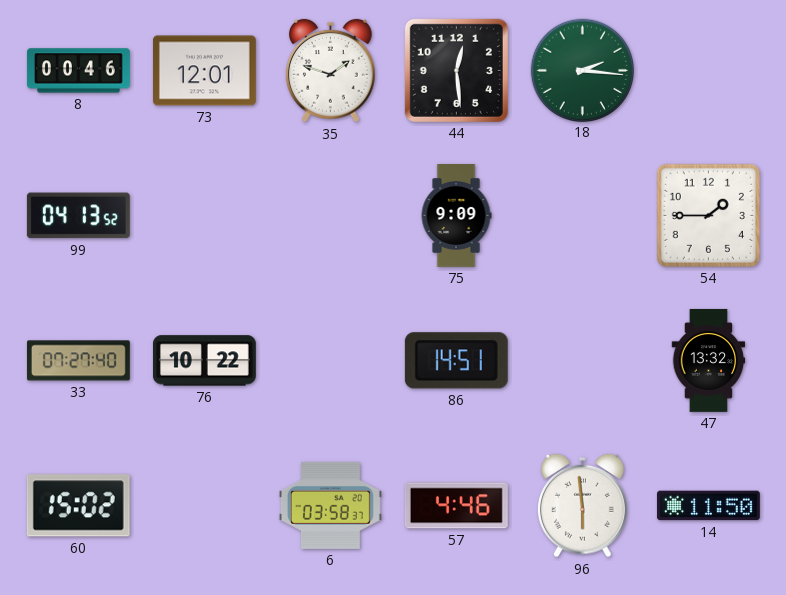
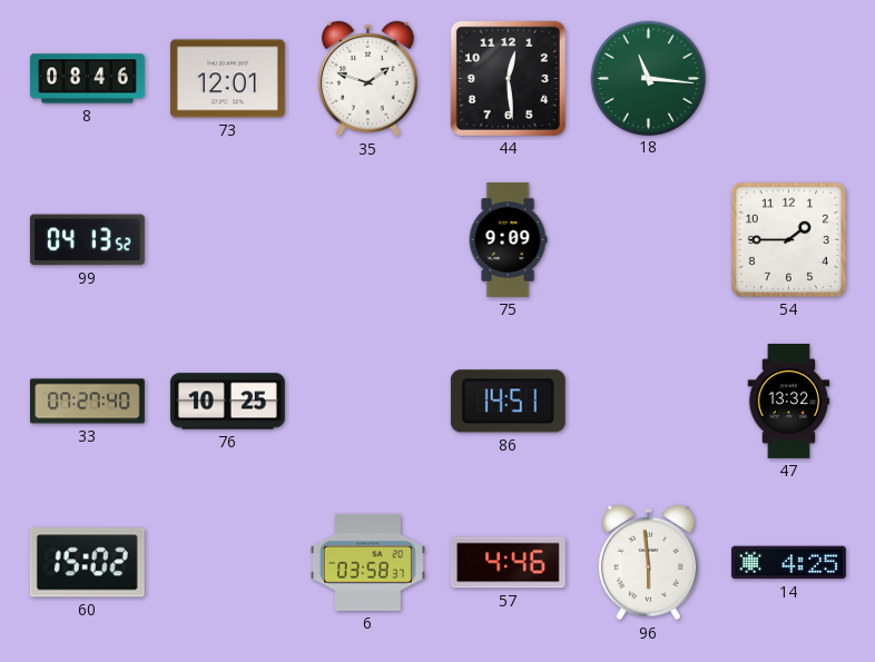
8: 00:46 -> 08:46
18: 2:16 -> 11:16
76: 10:22 -> 10:25
14: 11:50 -> 4:25
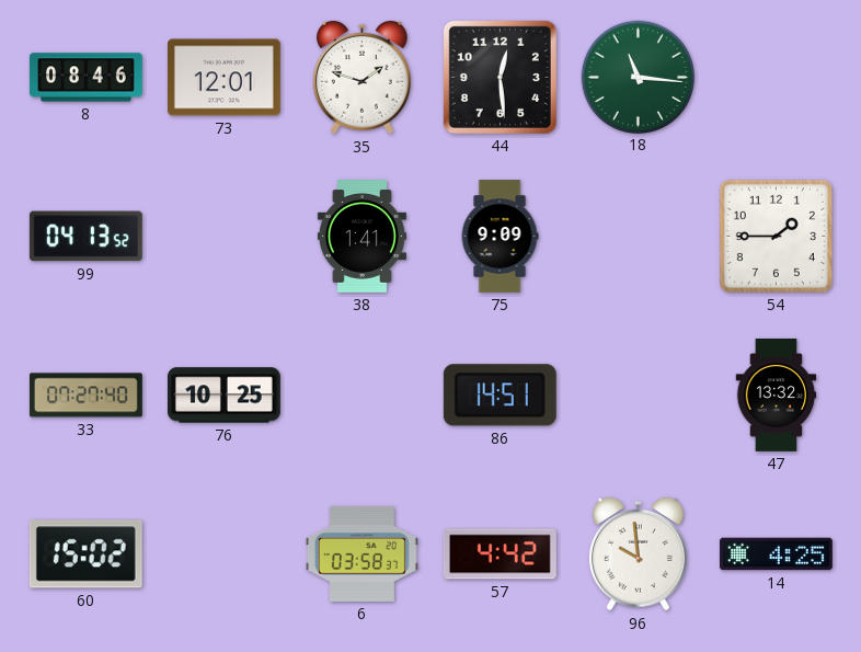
38: none -> 1:41
57: 4:46 -> 4:42
96: 5:59 -> 9:59
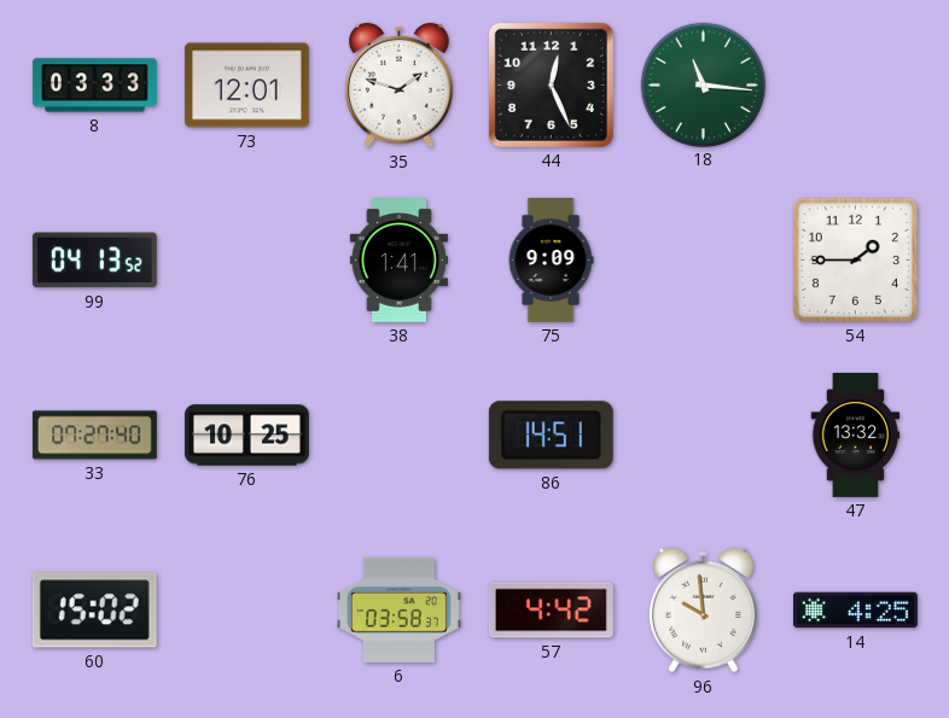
8: 08:46 -> 03:33
44: 12:29 -> 12:26
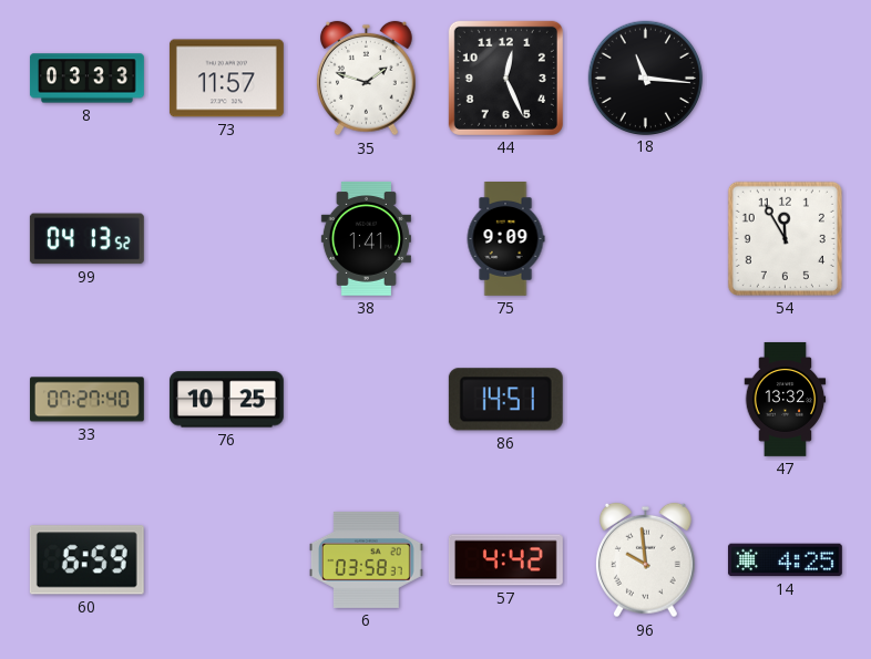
73: 12:01 -> 11:57
18 dial: green -> black
54: 1:45 -> 11:55
60: 15:02 -> 6:59
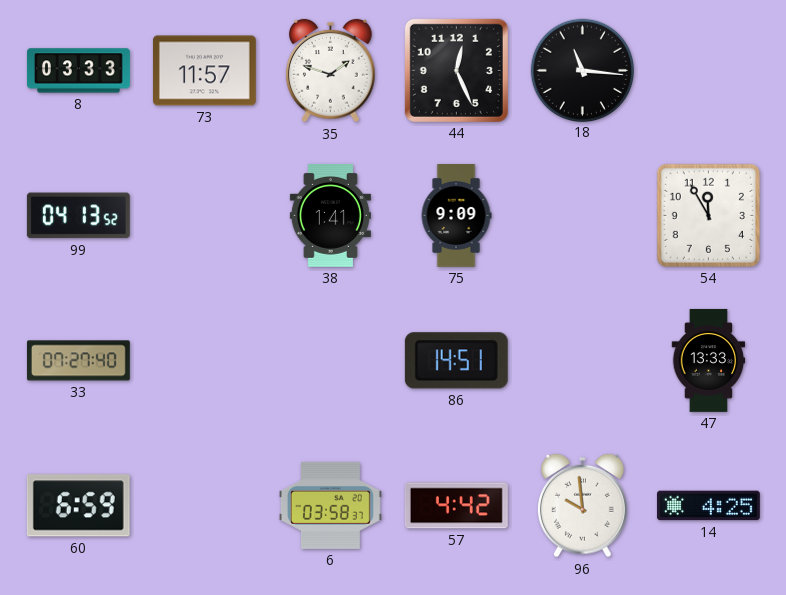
76: 10:25 -> none
47: 13:32 -> 13:33
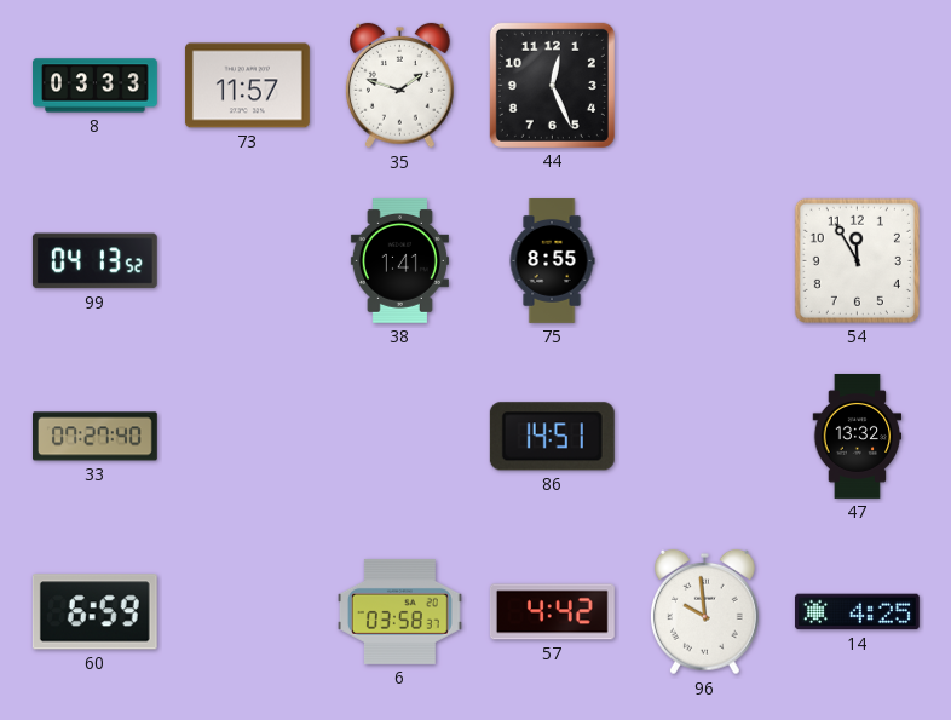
18: 11:16 -> none
75: 9:09 -> 8:55
47: 13:33 -> 13:32
